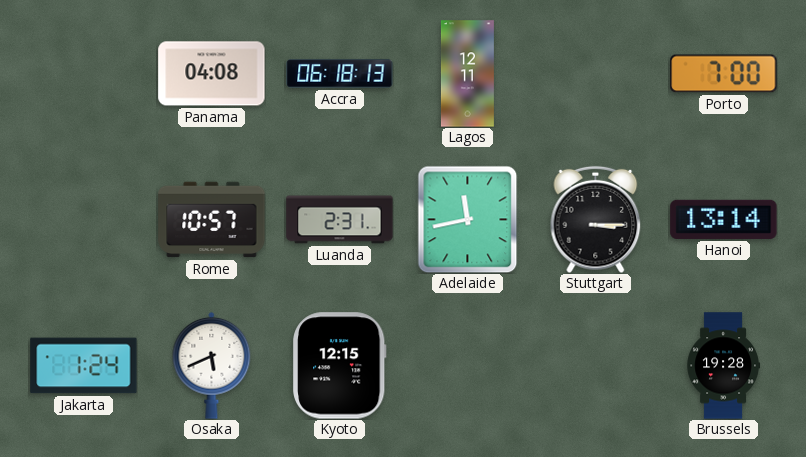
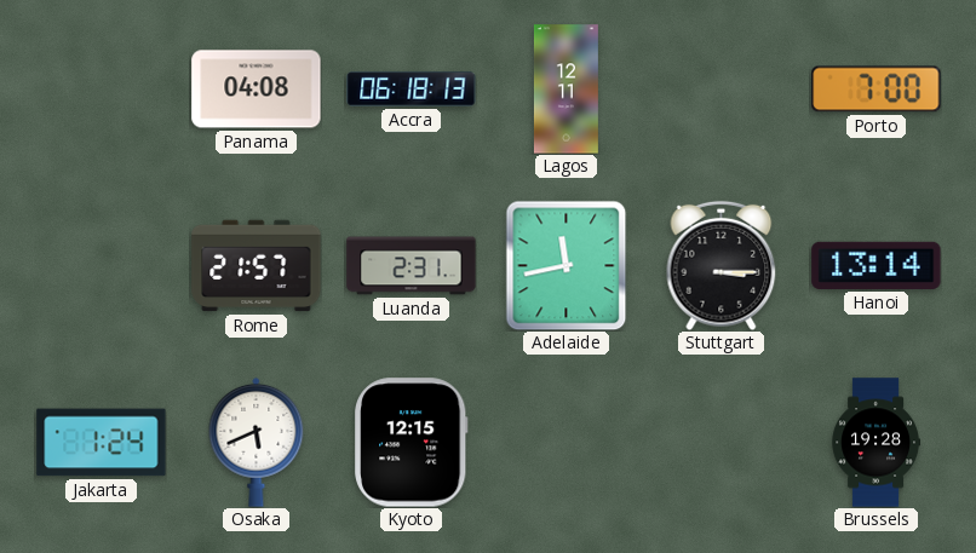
Rome: 10:57 -> 21:57
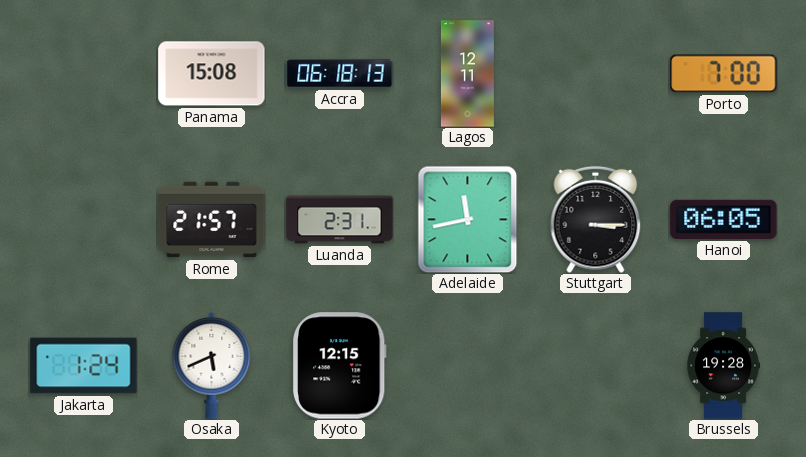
Panama: 04:08 -> 15:08
Hanoi: 13:14 -> 06:05
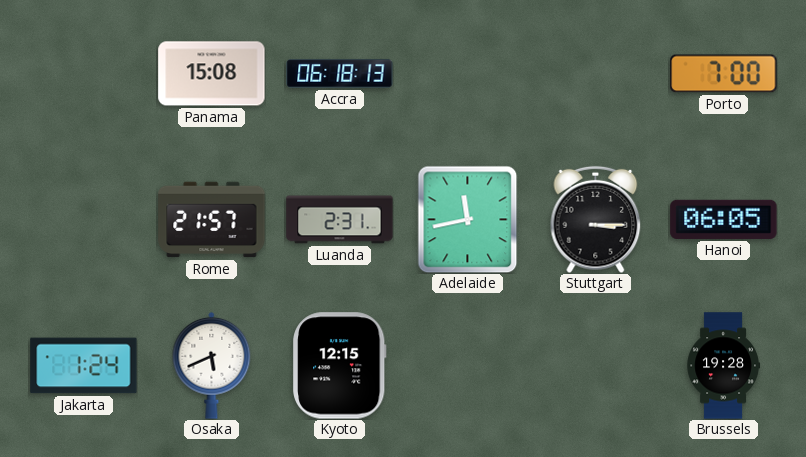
Lagos: 12:11 -> none
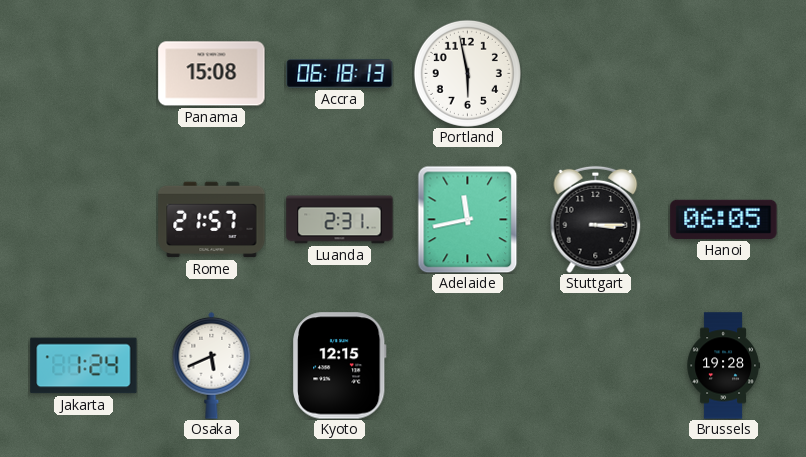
Portland: none -> 5:58
Porto: 7:00 -> none
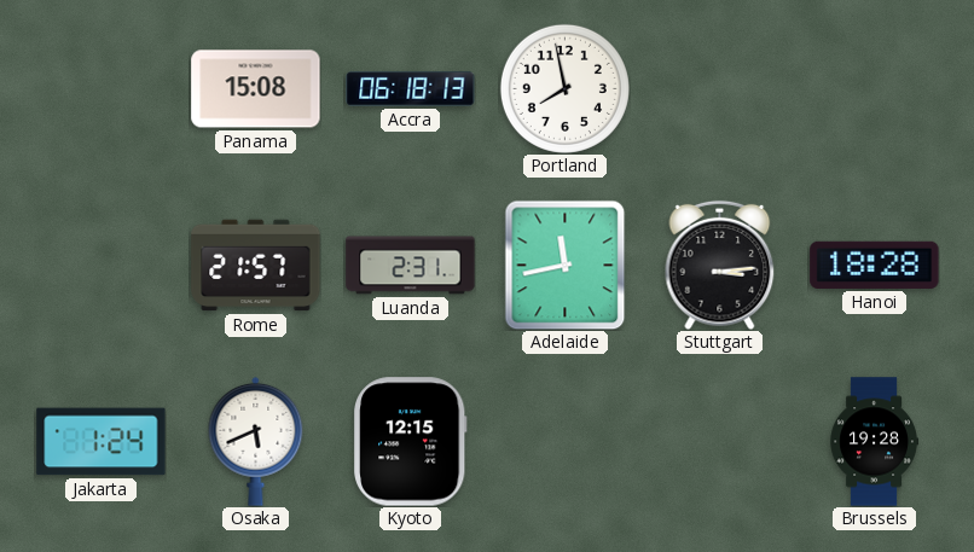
Portland: 5:58 -> 7:58
Stuttgart: 3:15 -> 3:14
Hanoi: 06:05 -> 18:28
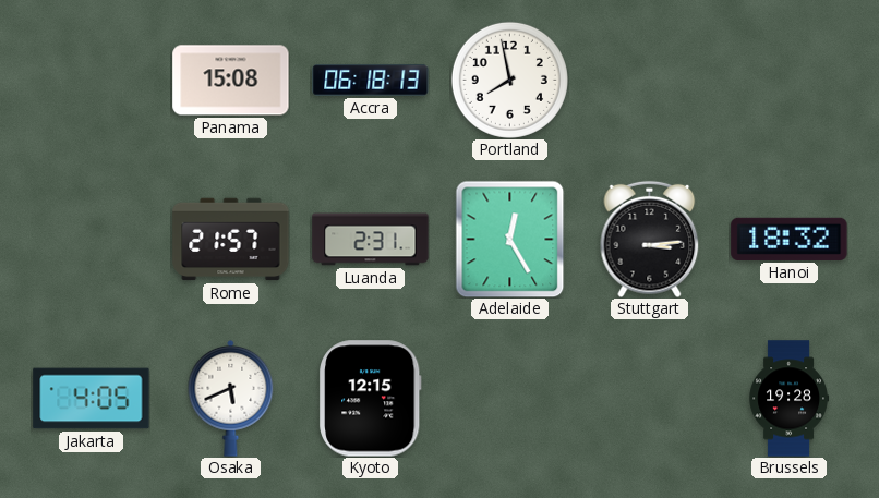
Adelaide: 11:43 -> 12:25
Hanoi: 18:28 -> 18:32
Jakarta: 1:24 -> 4:05
